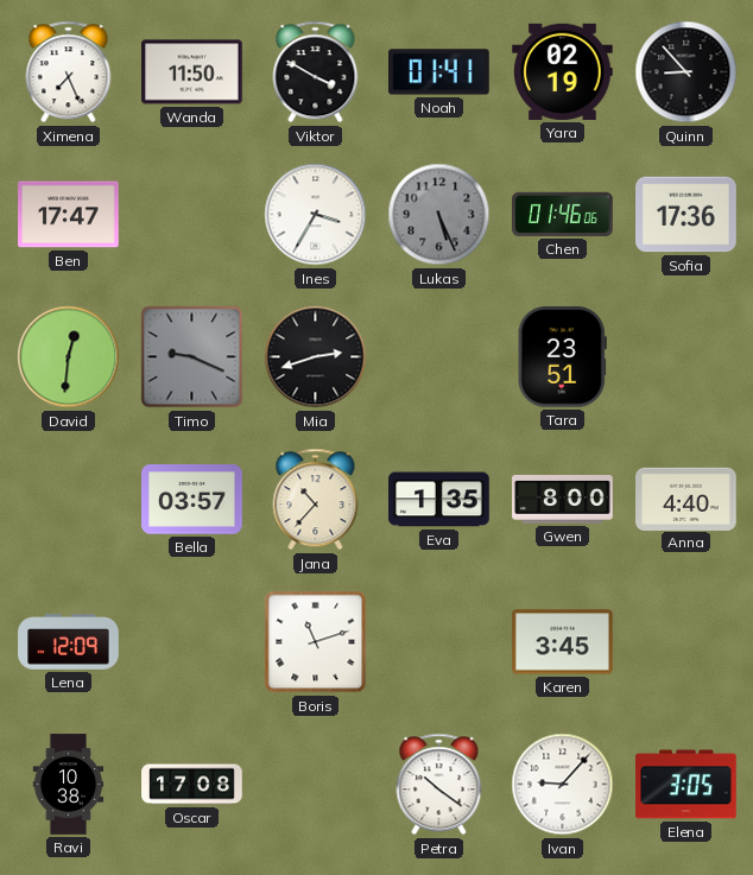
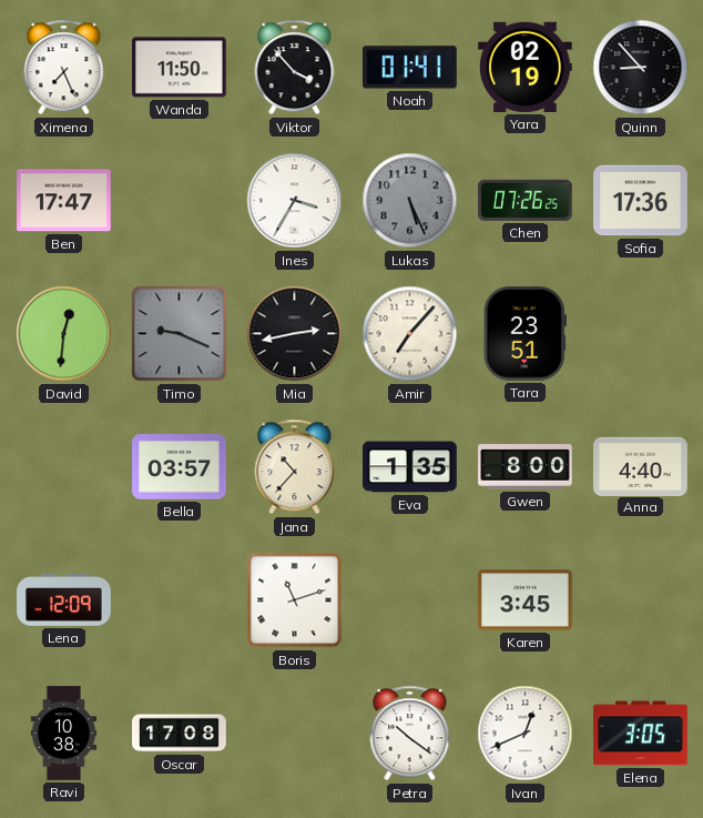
Viktor: 3:50 -> 3:53
Chen: 01:46 -> 07:26
Mia: 2:42 -> 2:43
Amir: none -> 7:07
Ivan: 9:07 -> 12:41
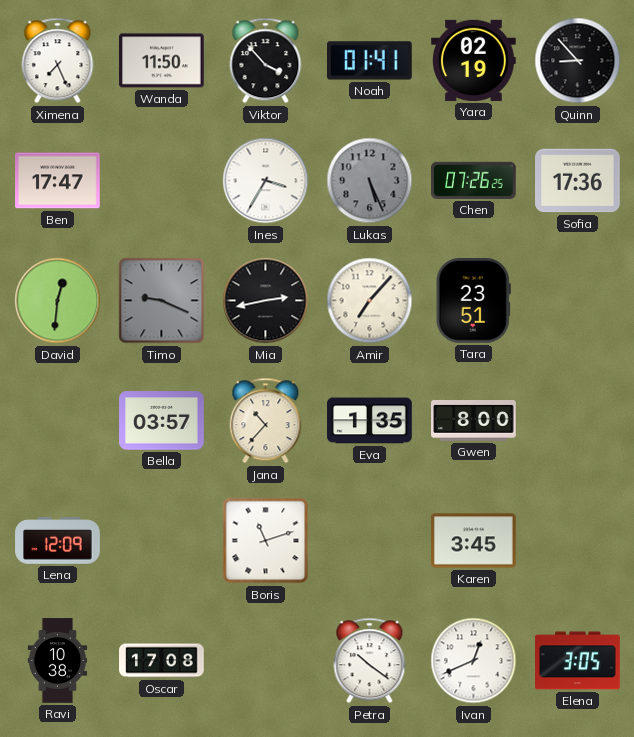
Anna: 4:40 -> none
